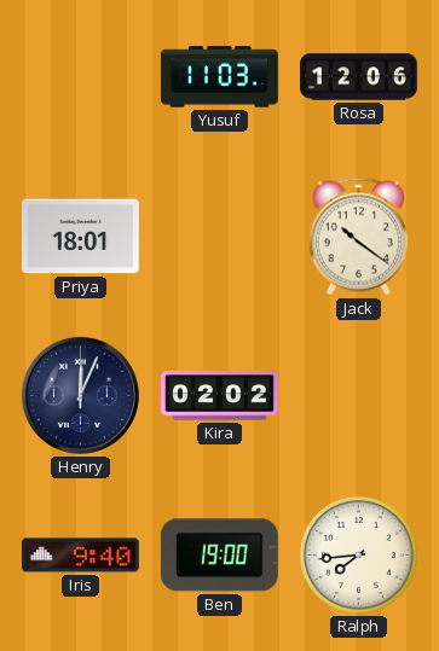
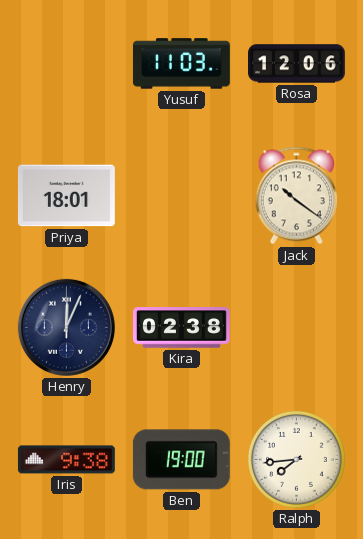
Kira: 02:02 -> 02:38
Iris: 9:40 -> 9:38
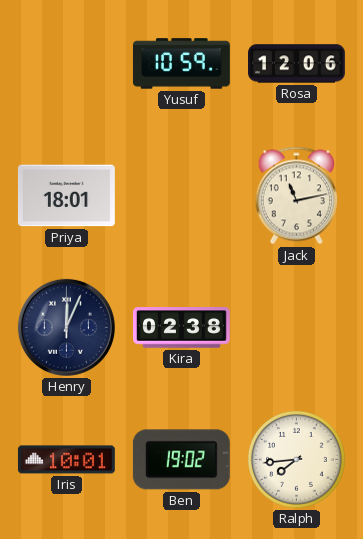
Yusuf: 11:03 -> 10:59
Jack: 10:21 -> 11:13
Iris: 9:38 -> 10:01
Ben: 19:00 -> 19:02
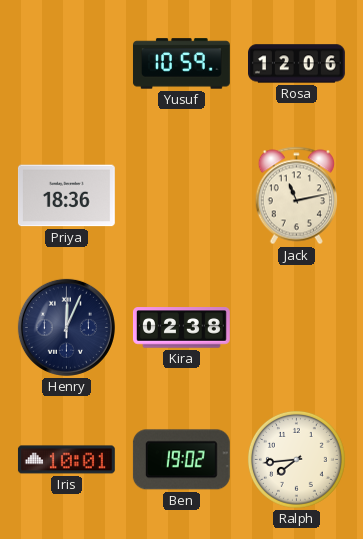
Priya: 18:01 -> 18:36
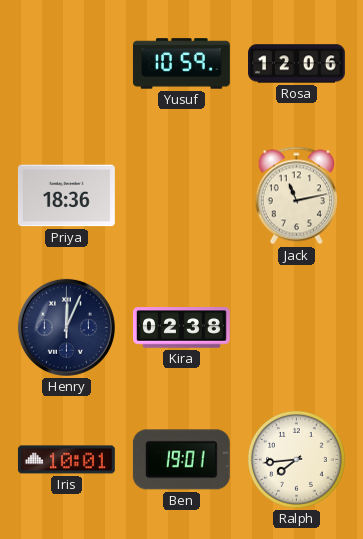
Ben: 19:02 -> 19:01
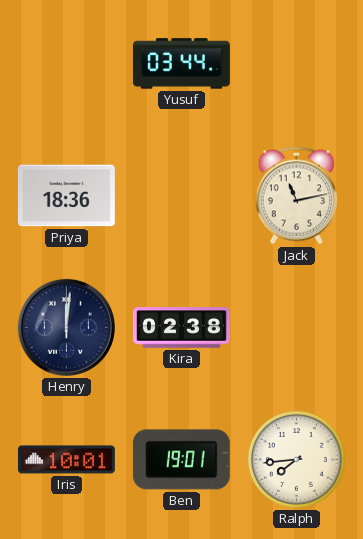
Yusuf: 10:59 -> 03:44
Rosa: 12:06 -> none
Henry: 12:04 -> 12:01
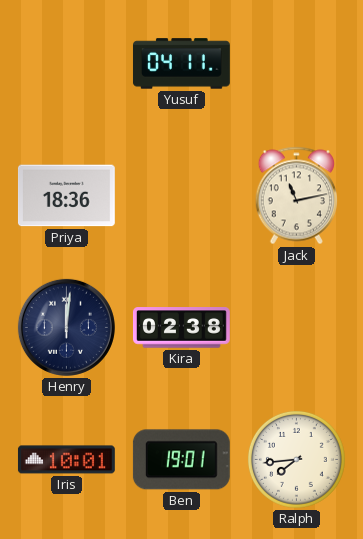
Yusuf: 03:44 -> 04:11
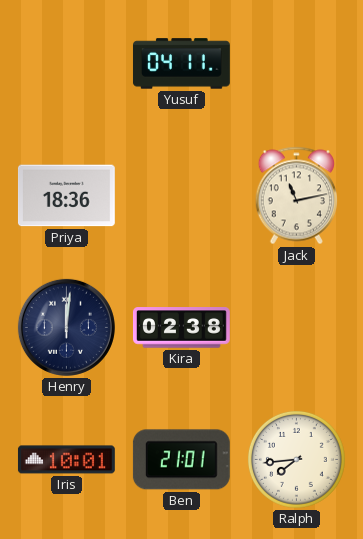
Ben: 19:01 -> 21:01
